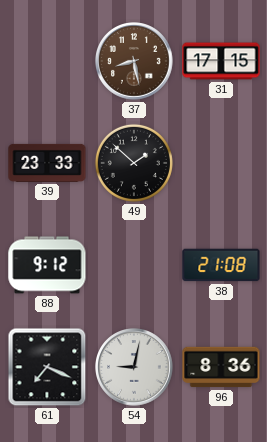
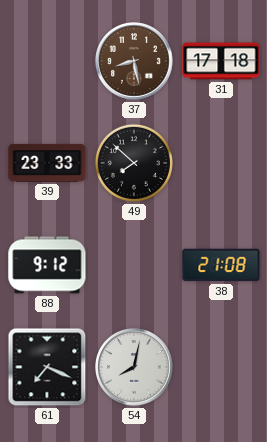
31: 17:15 -> 17:18
49: 1:52 -> 7:52
54: 9:02 -> 8:02
96: 8:36 -> none
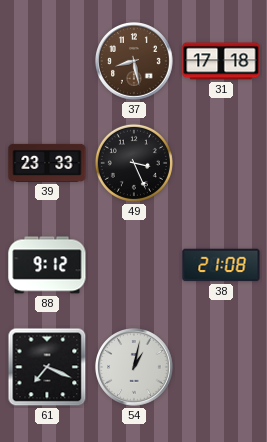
49: 7:52 -> 3:26
54: 8:02 -> 1:02
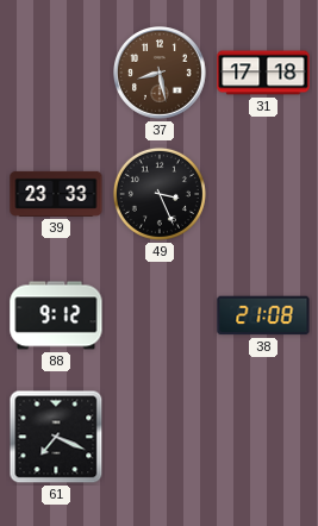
54: 1:02 -> none
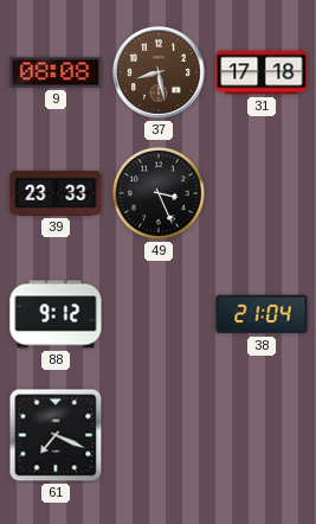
9: none -> 08:08
38: 21:08 -> 21:04
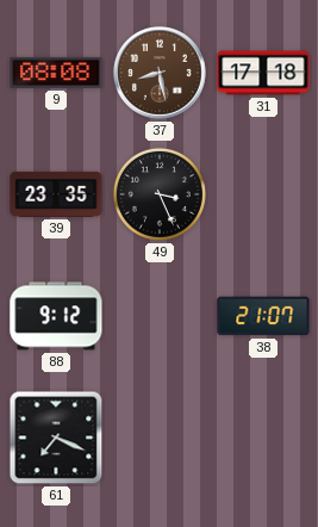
39: 23:33 -> 23:35
38: 21:04 -> 21:07
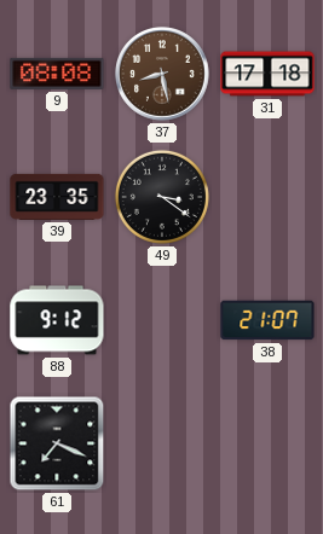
49: 3:26 -> 3:21
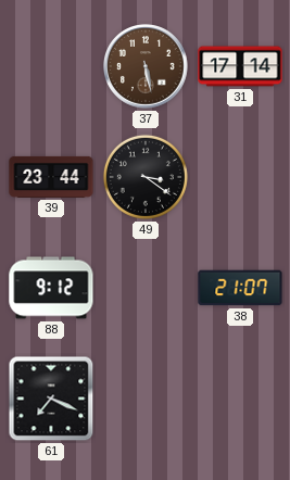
9: 08:08 -> none
37: 8:28 -> 5:28
31: 17:18 -> 17:14
39: 23:35 -> 23:44
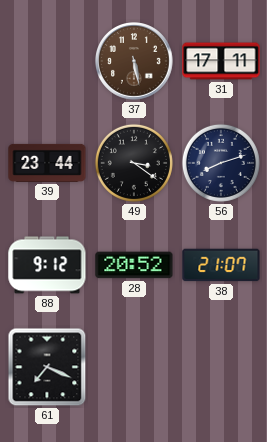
31: 17:14 -> 17:11
56: none -> 8:12
28: none -> 20:52
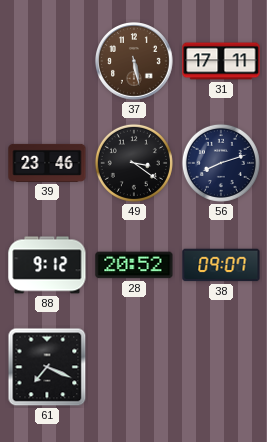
39: 23:44 -> 23:46
38: 21:07 -> 09:07
